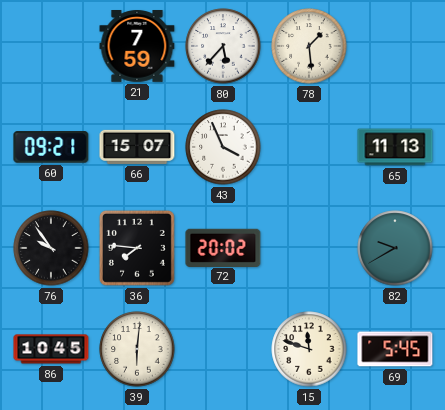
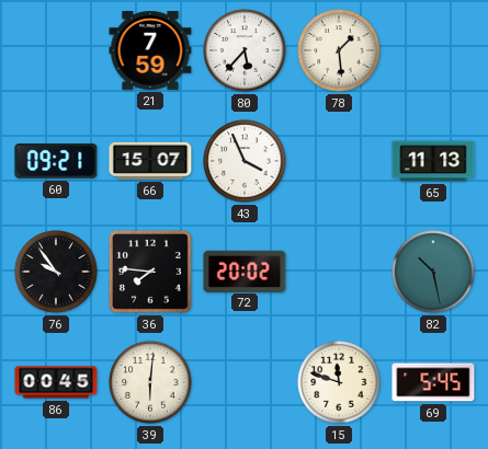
82: 9:40 -> 10:28
86: 10:45 -> 00:45
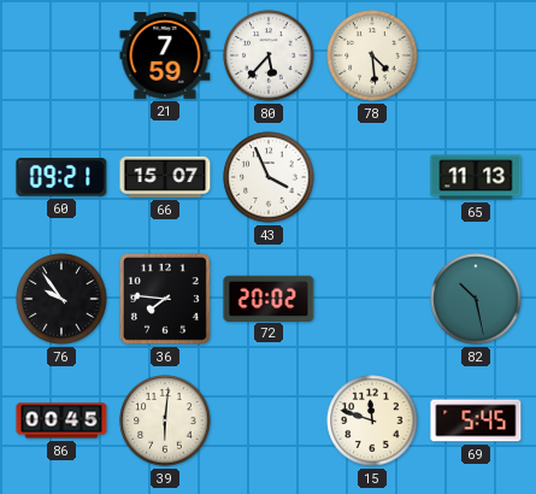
78: 1:29 -> 4:29
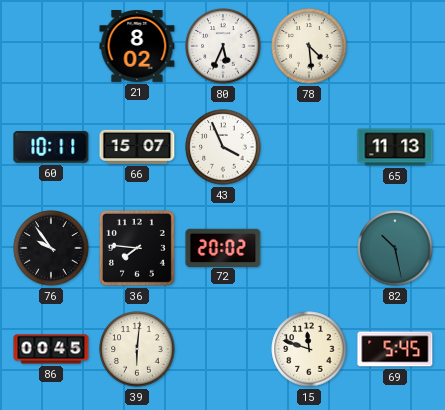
21: 7:59 -> 8:02
80: 5:37 -> 5:34
60: 09:21 -> 10:11
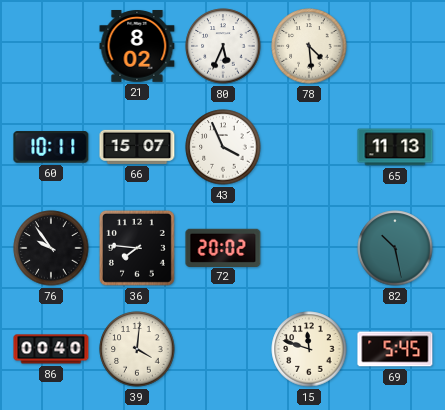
86: 00:45 -> 00:40
39: 6:01 -> 4:01
